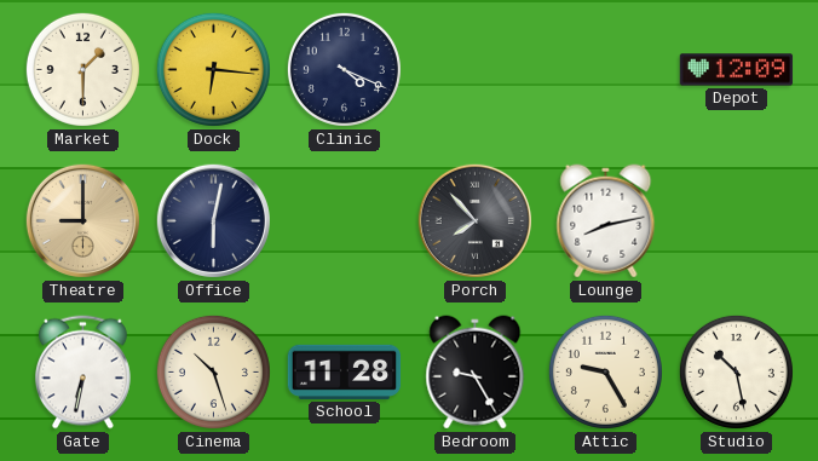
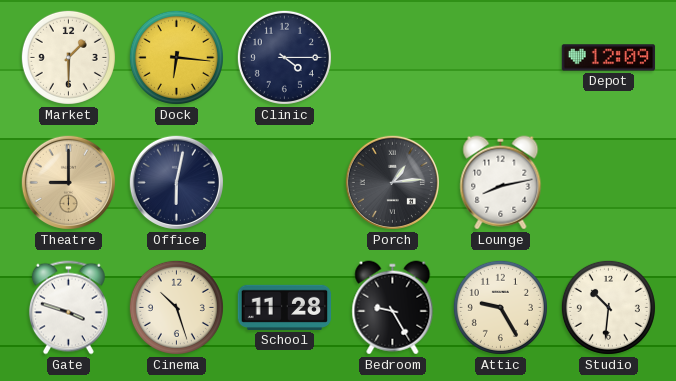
Clinic: 4:19 -> 4:15
Porch: 7:53 -> 1:14
Gate: 6:32 -> 3:48
Studio: 10:28 -> 10:31
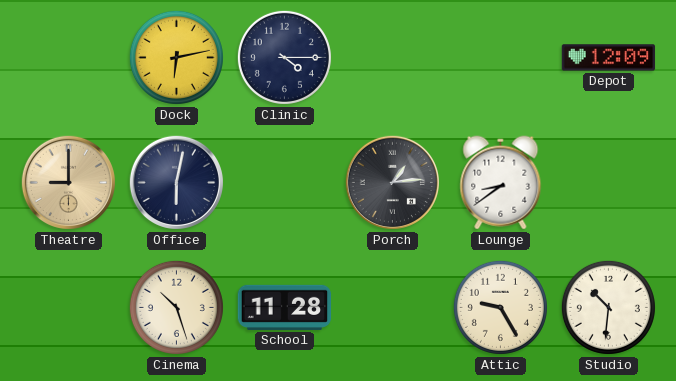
Market: 1:30 -> none
Dock: 6:16 -> 6:13
Lounge: 8:13 -> 8:39
Gate: 3:48 -> none
Bedroom: 9:25 -> none
